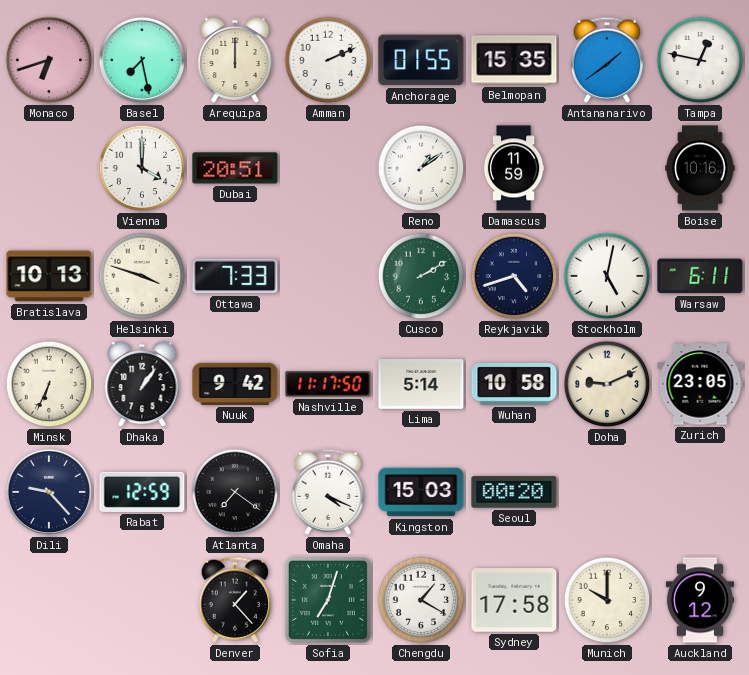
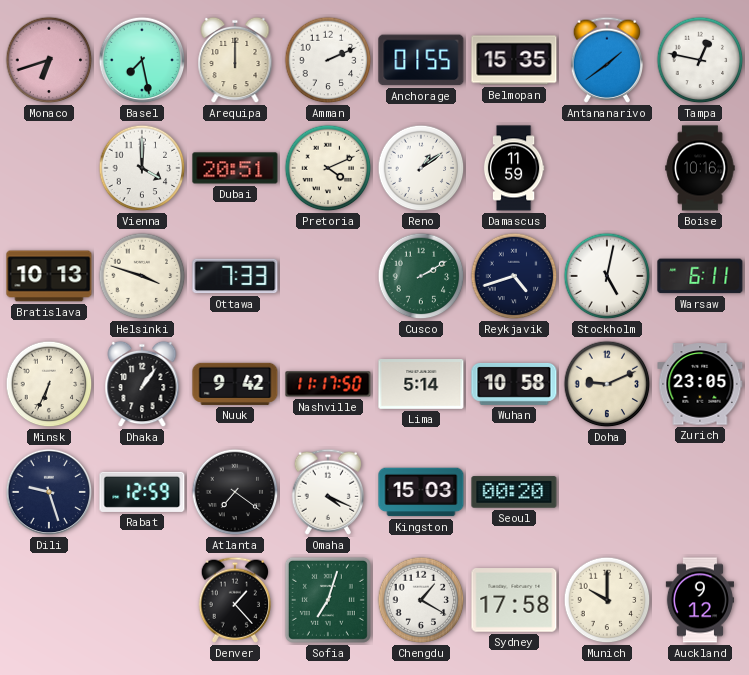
Pretoria: none -> 4:11
Dili: 9:23 -> 9:27
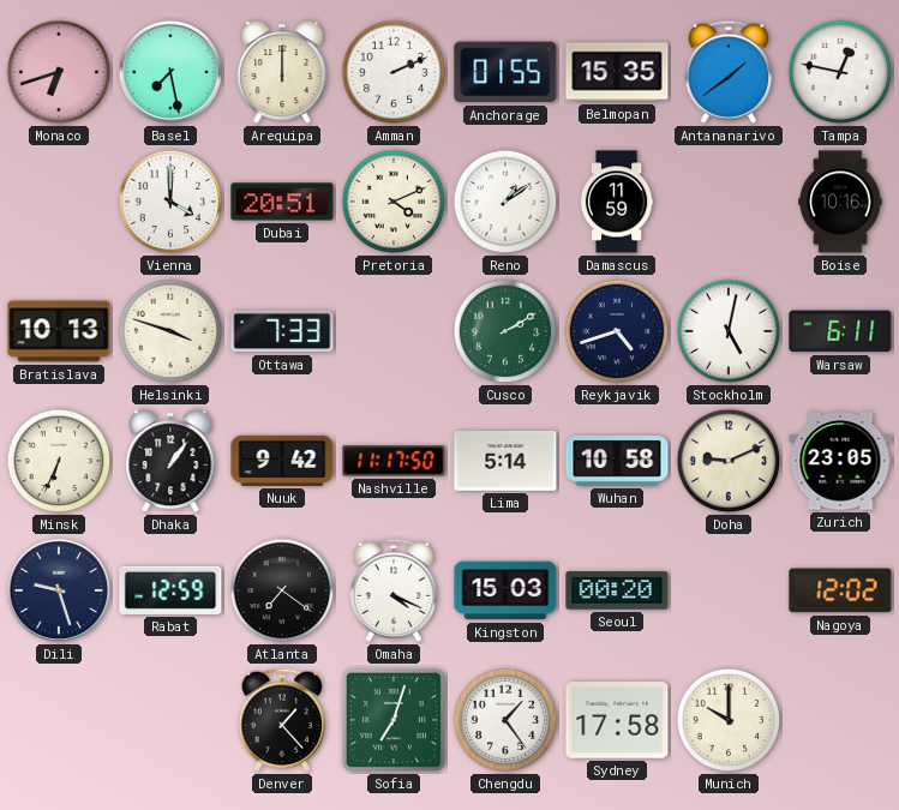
Nagoya: none -> 12:02
Chengdu: 1:20 -> 1:24
Auckland: 9:12 -> none
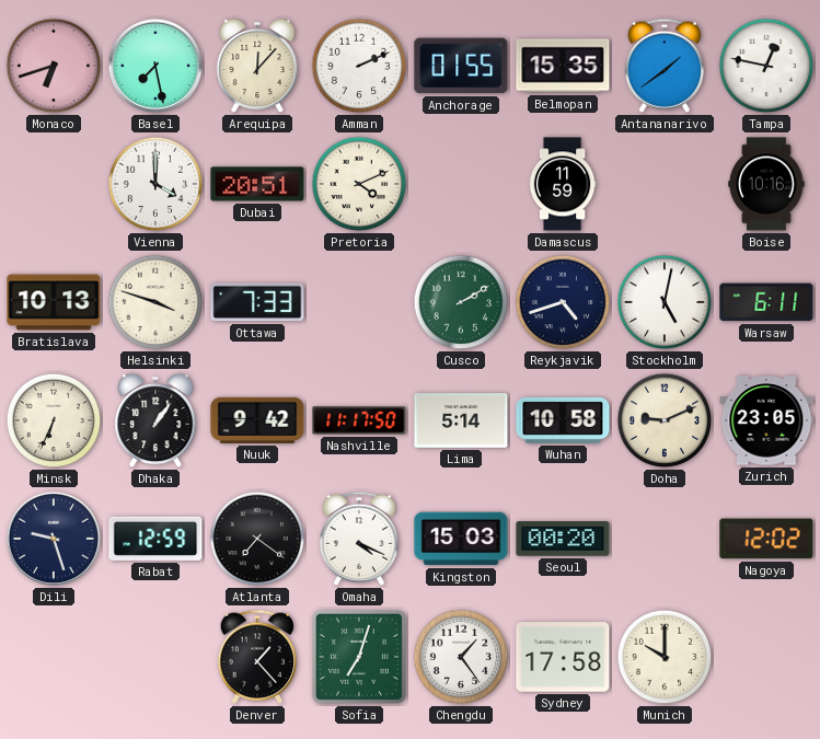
Arequipa: 12:00 -> 12:07
Reno: 1:09 -> none
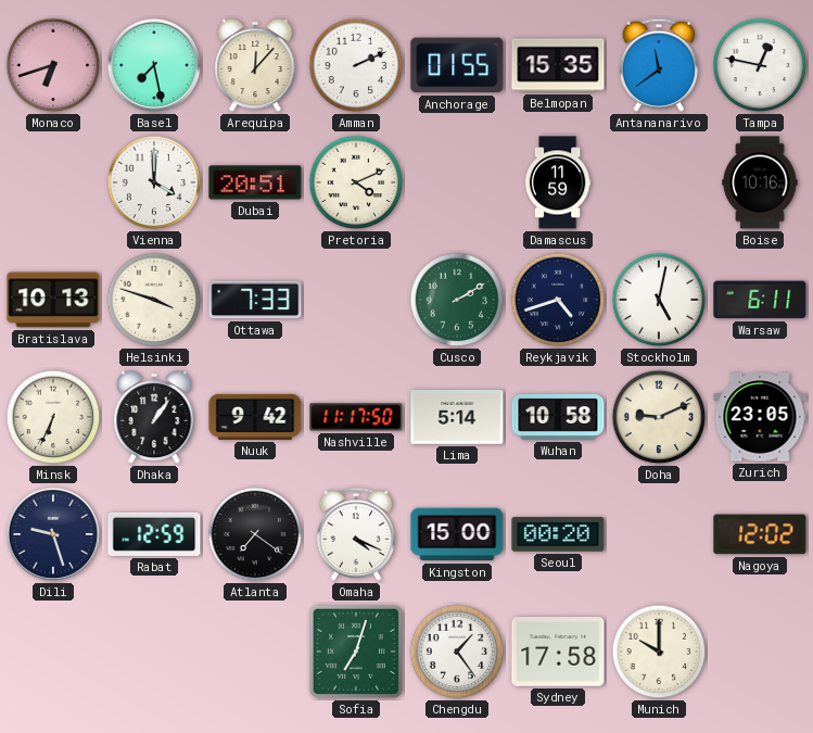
Antananarivo: 1:39 -> 11:39
Kingston: 15:03 -> 15:00
Denver: 1:23 -> none
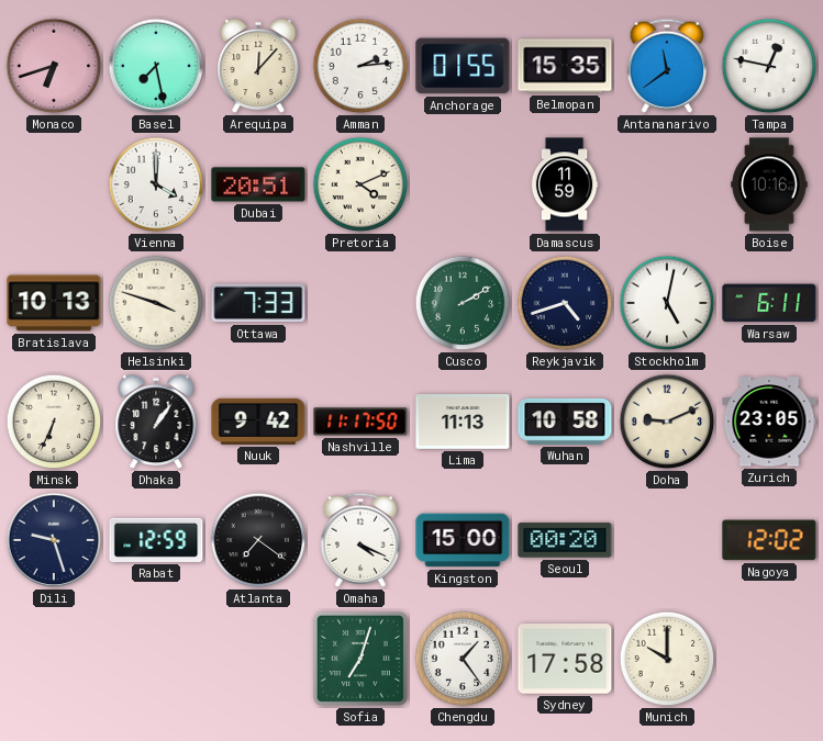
Amman: 2:11 -> 2:14
Lima: 5:14 -> 11:13
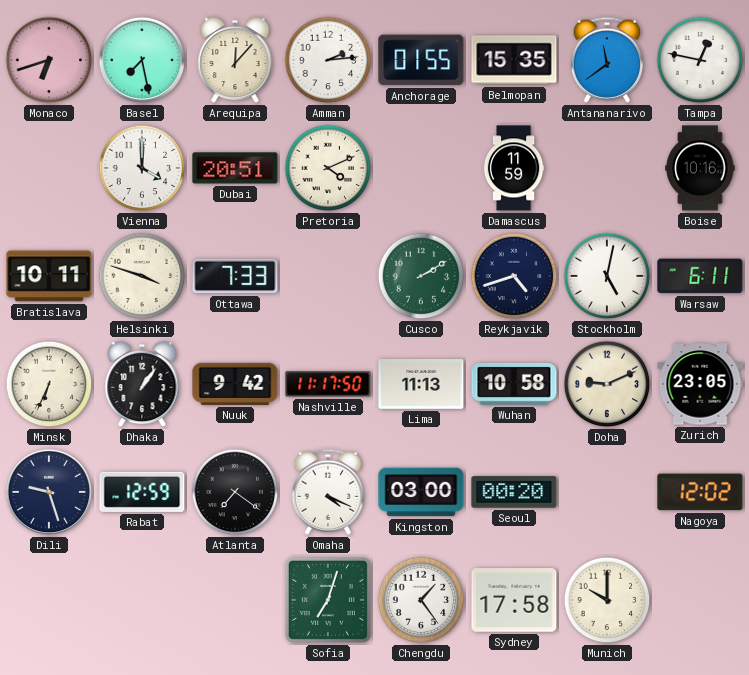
Bratislava: 10:13 -> 10:11
Kingston: 15:00 -> 03:00
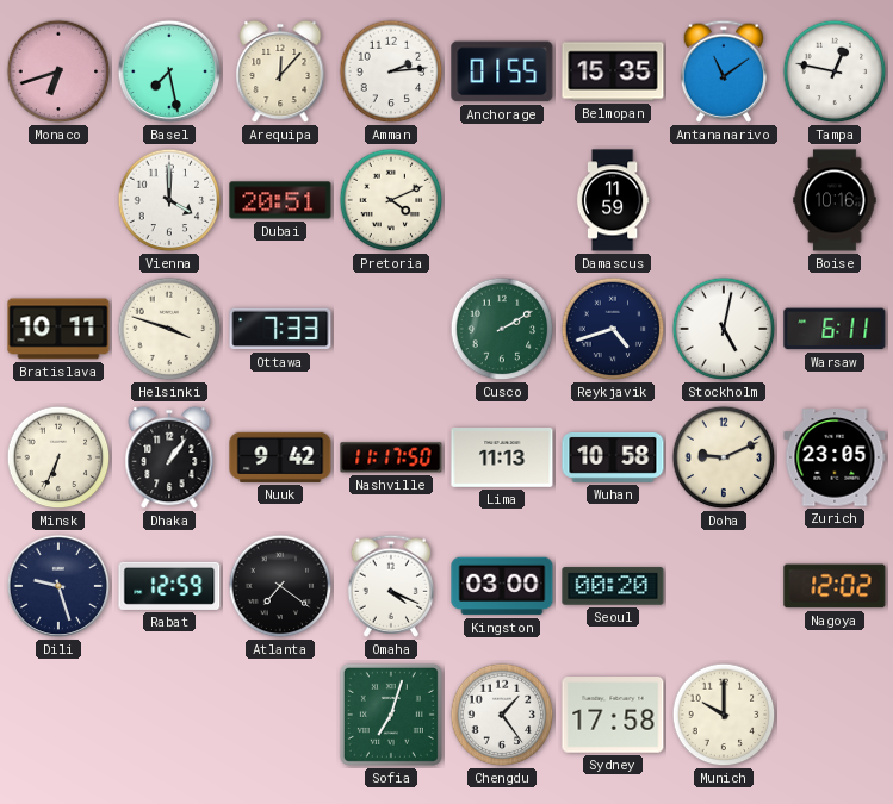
Antananarivo: 11:39 -> 11:09
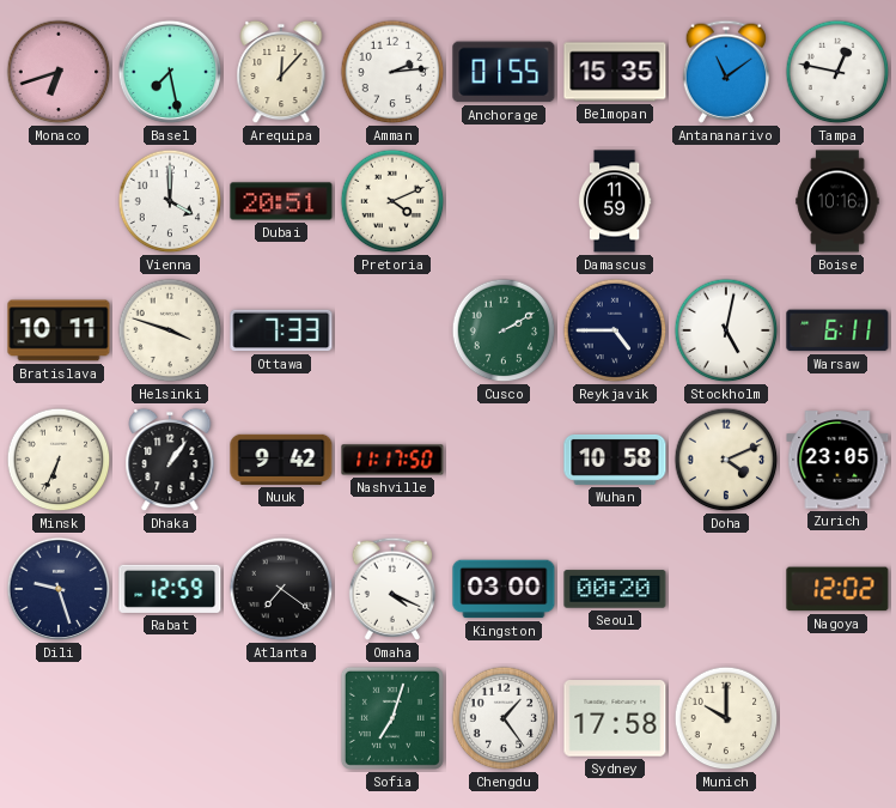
Reykjavik: 4:42 -> 4:45
Lima: 11:13 -> none
Doha: 9:11 -> 4:11
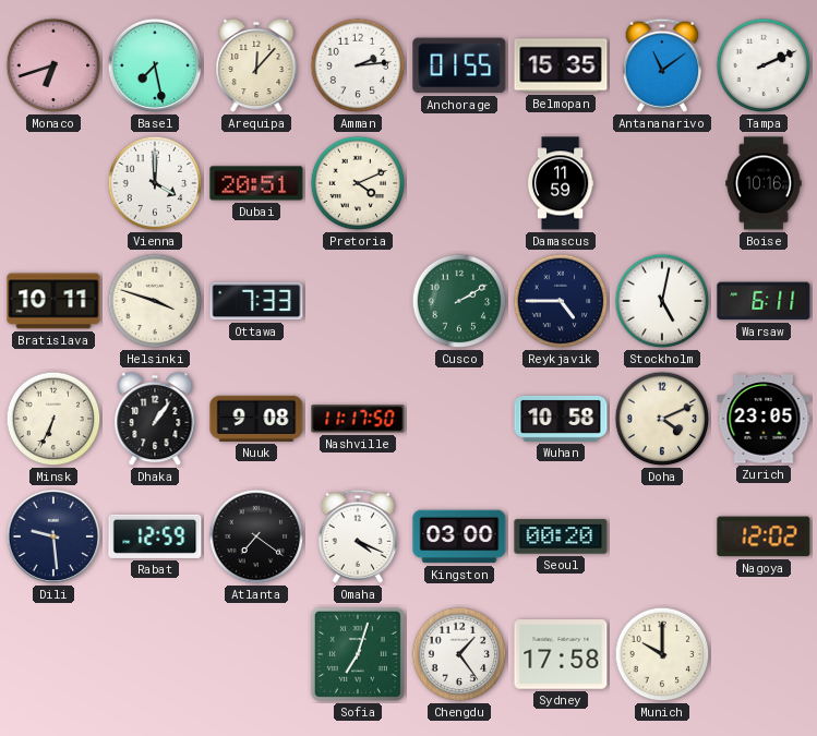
Tampa: 12:47 -> 2:11
Nuuk: 9:42 -> 9:08
Dili: 9:27 -> 9:29
